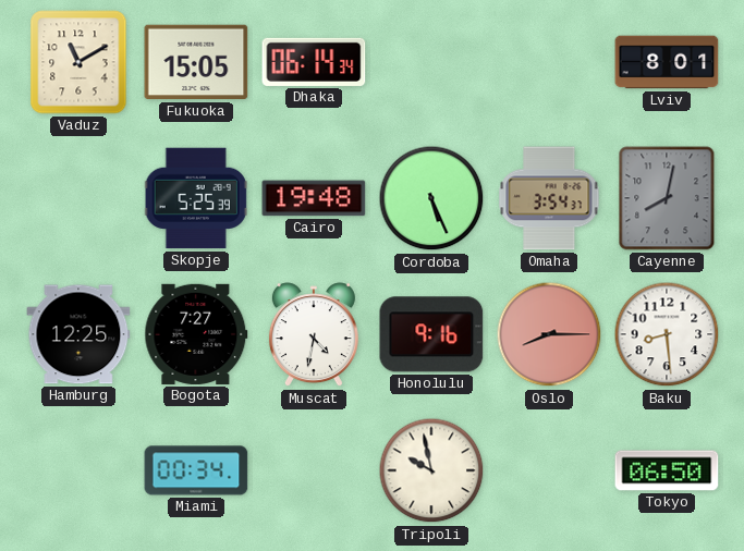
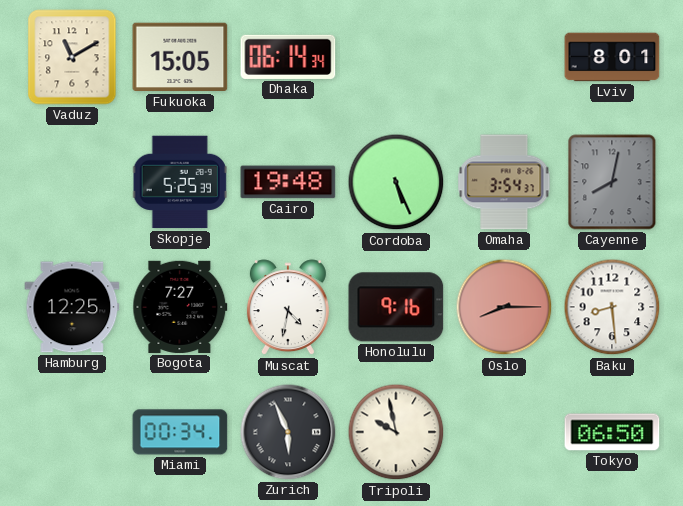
Zurich: none -> 5:56
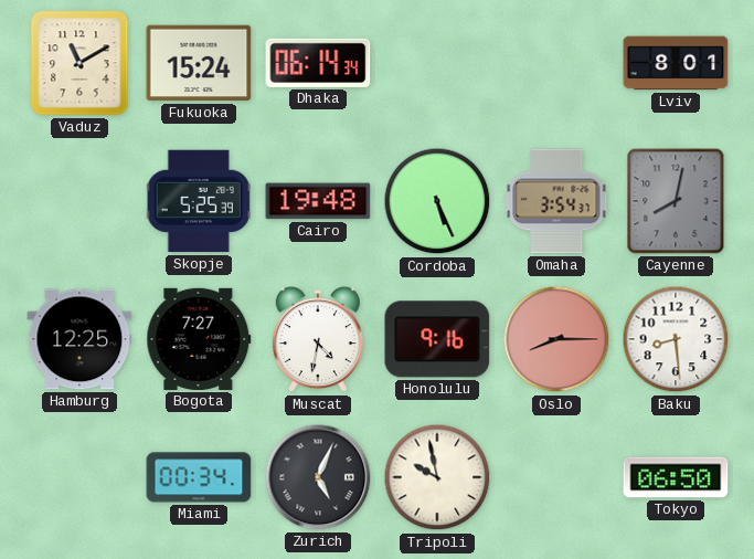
Fukuoka: 15:05 -> 15:24
Zurich: 5:56 -> 5:04
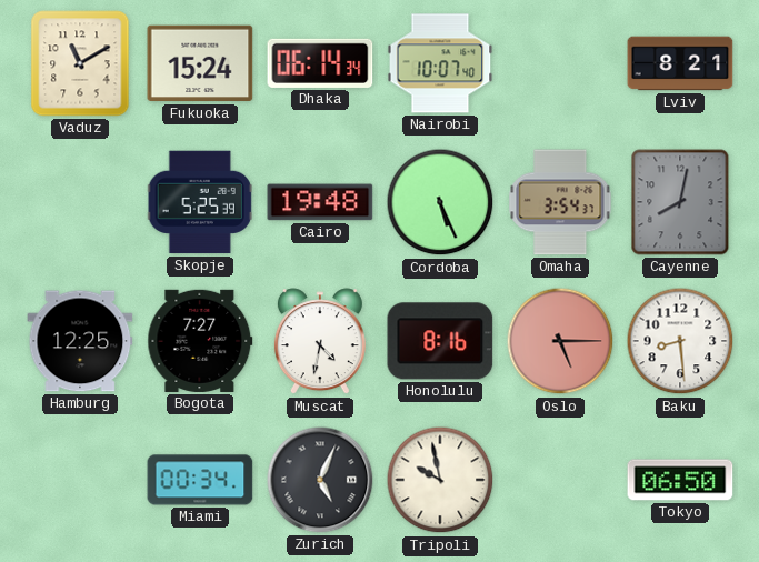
Nairobi: none -> 10:07
Lviv: 8:01 -> 8:21
Honolulu: 9:16 -> 8:16
Oslo: 8:15 -> 5:15
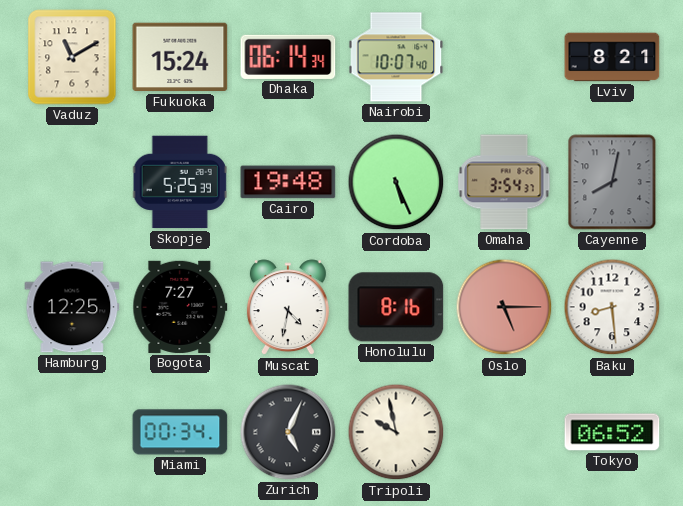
Tokyo: 06:50 -> 06:52
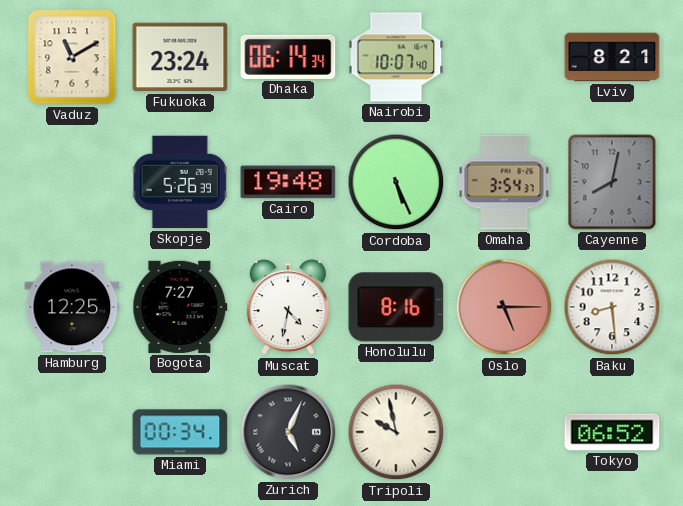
Fukuoka: 15:24 -> 23:24
Skopje: 5:25 -> 5:26
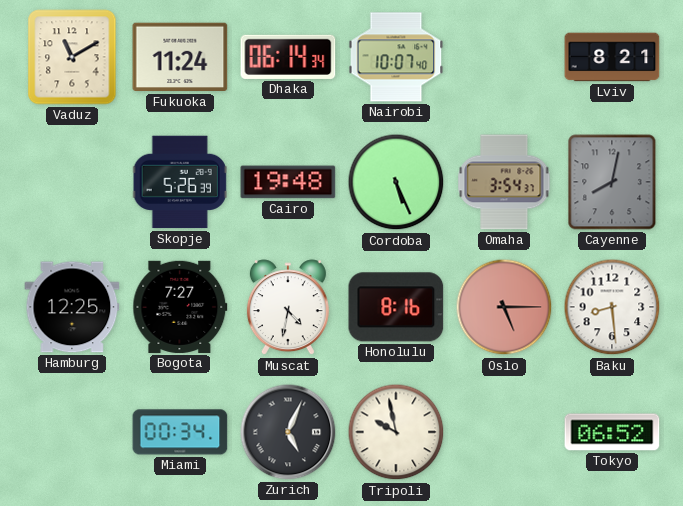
Fukuoka: 23:24 -> 11:24
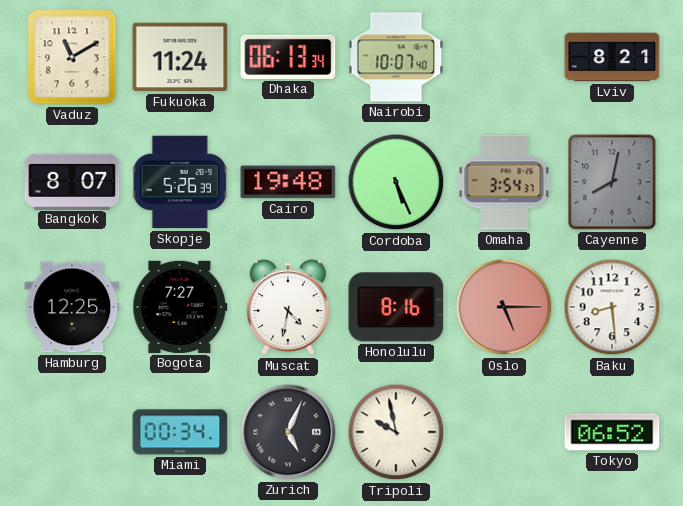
Dhaka: 06:14 -> 06:13
Bangkok: none -> 8:07
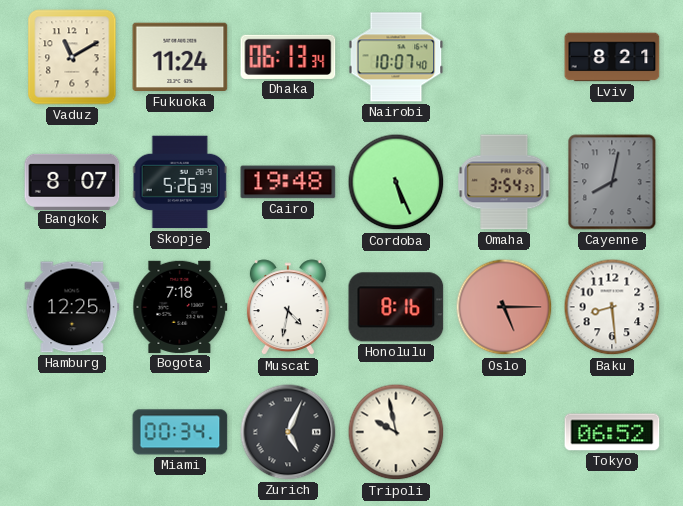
Bogota: 7:27 -> 7:18
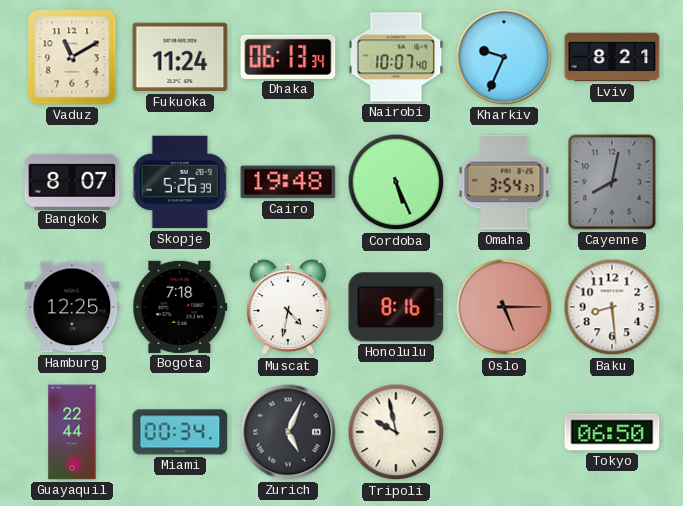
Kharkiv: none -> 9:34
Guayaquil: none -> 22:44
Tokyo: 06:52 -> 06:50
